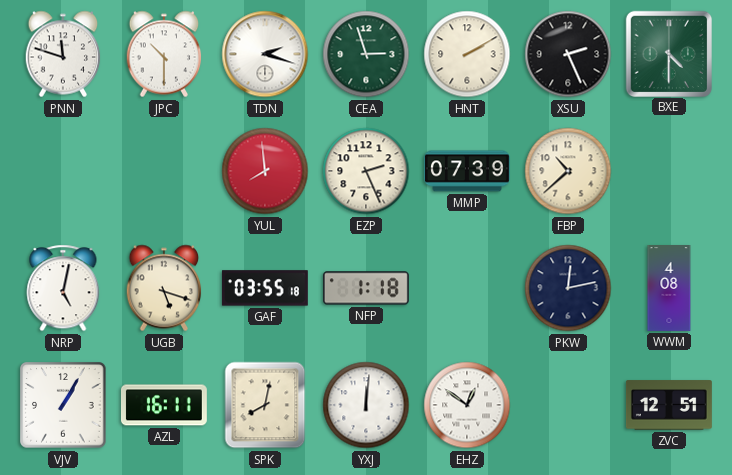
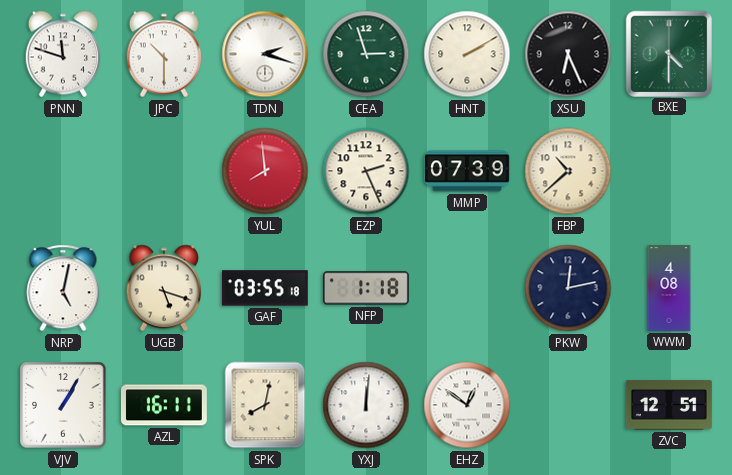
XSU: 2:26 -> 6:26
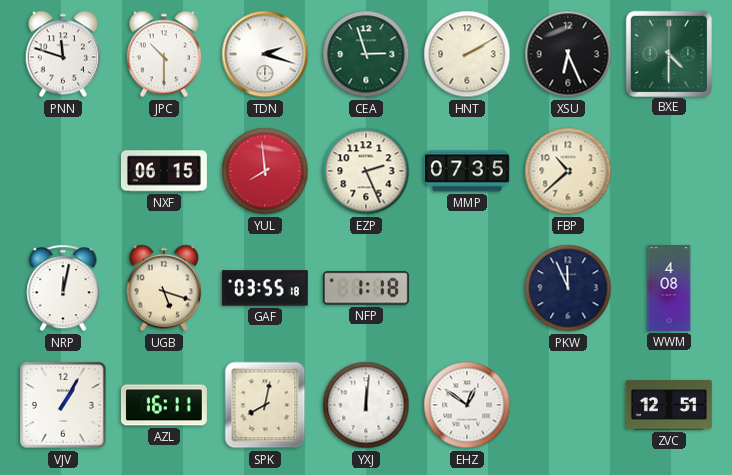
NXF: none -> 06:15
MMP: 07:39 -> 07:35
NRP: 5:02 -> 12:02
PKW: 12:13 -> 11:56
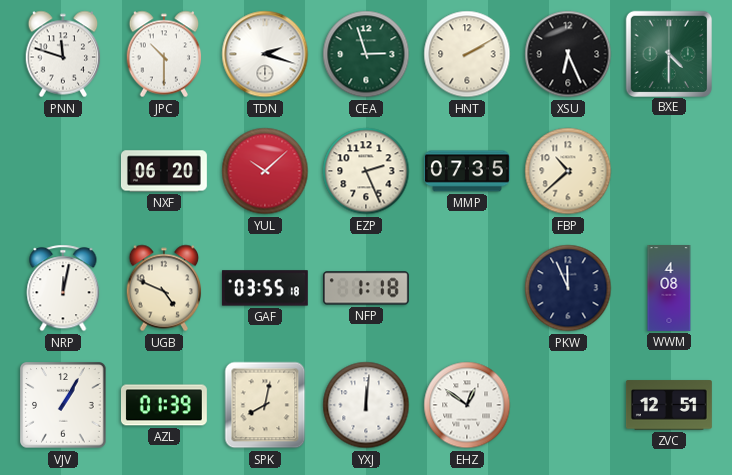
NXF: 06:15 -> 06:20
YUL: 7:59 -> 10:08
UGB: 5:18 -> 4:49
AZL: 16:11 -> 01:39
